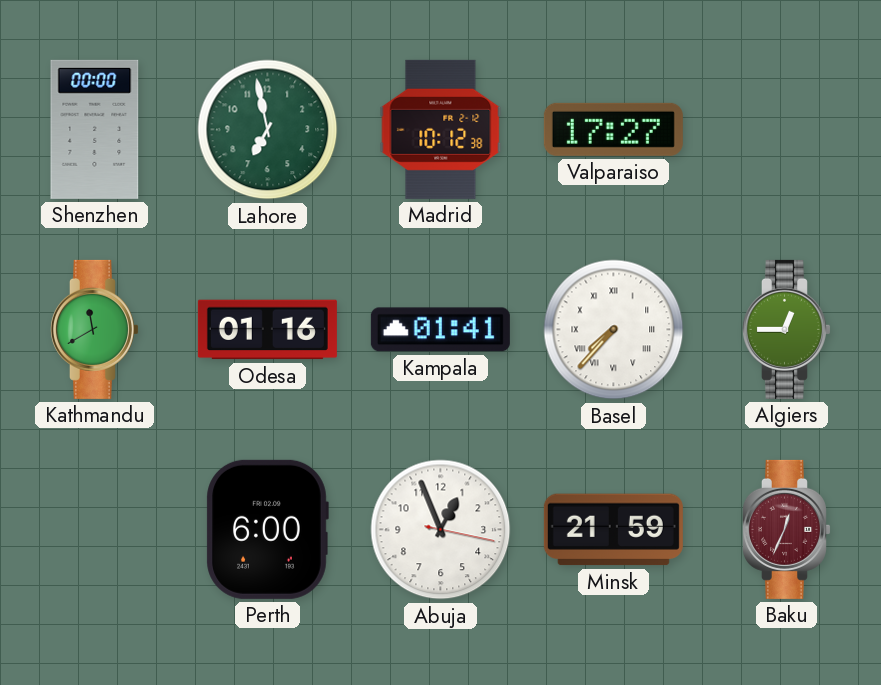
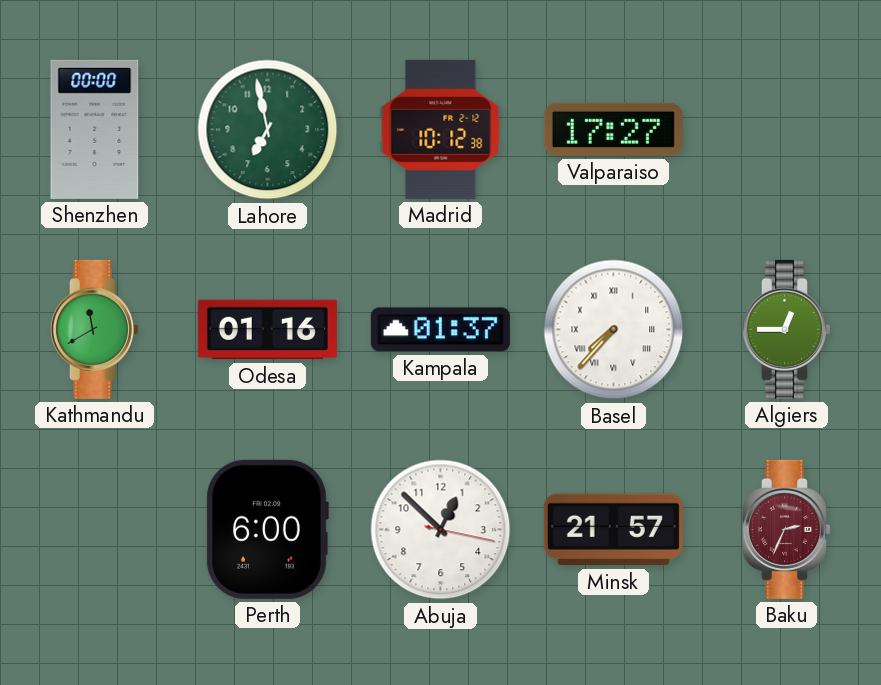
Kampala: 01:41 -> 01:37
Abuja: 12:56 -> 12:52
Minsk: 21:59 -> 21:57
Baku: 12:34 -> 2:34
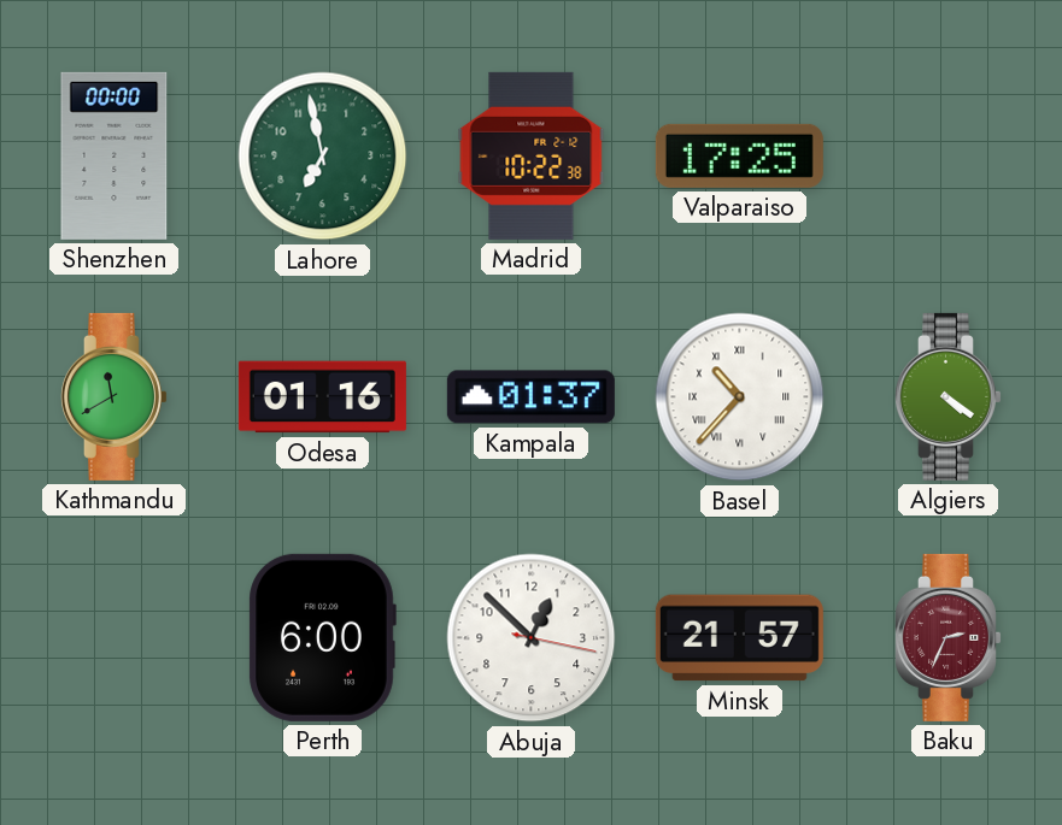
Madrid: 10:12 -> 10:22
Valparaiso: 17:27 -> 17:25
Basel: 7:37 -> 10:37
Algiers: 12:45 -> 4:21
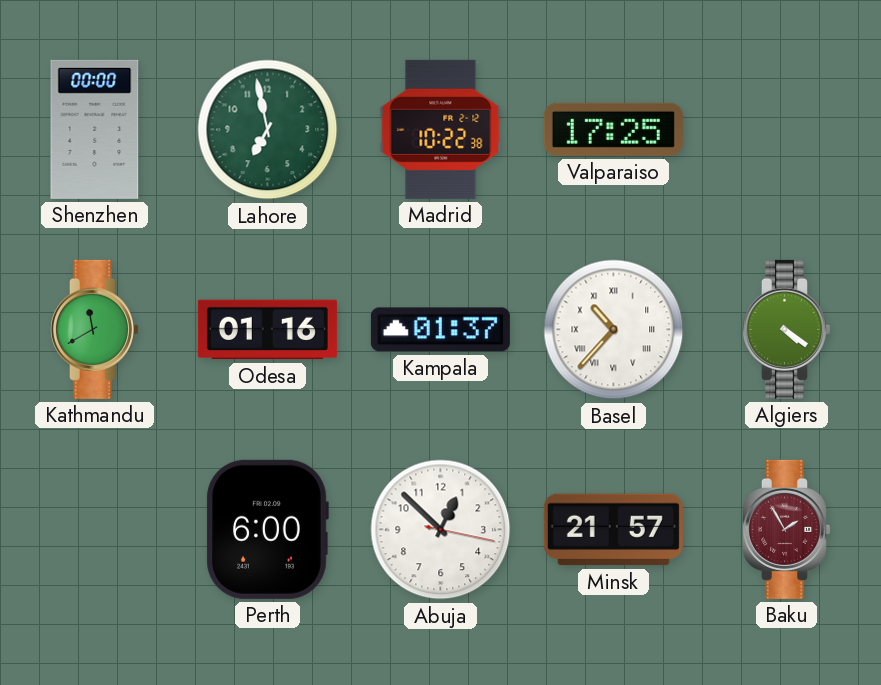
Baku: 2:34 -> 1:55
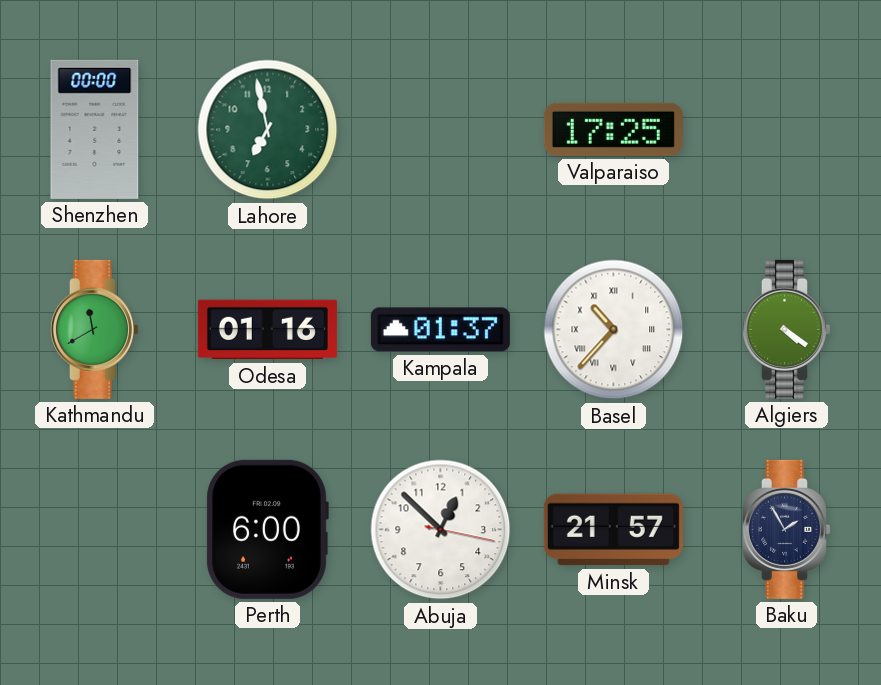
Madrid: 10:22 -> none
Baku dial: burgundy -> navy
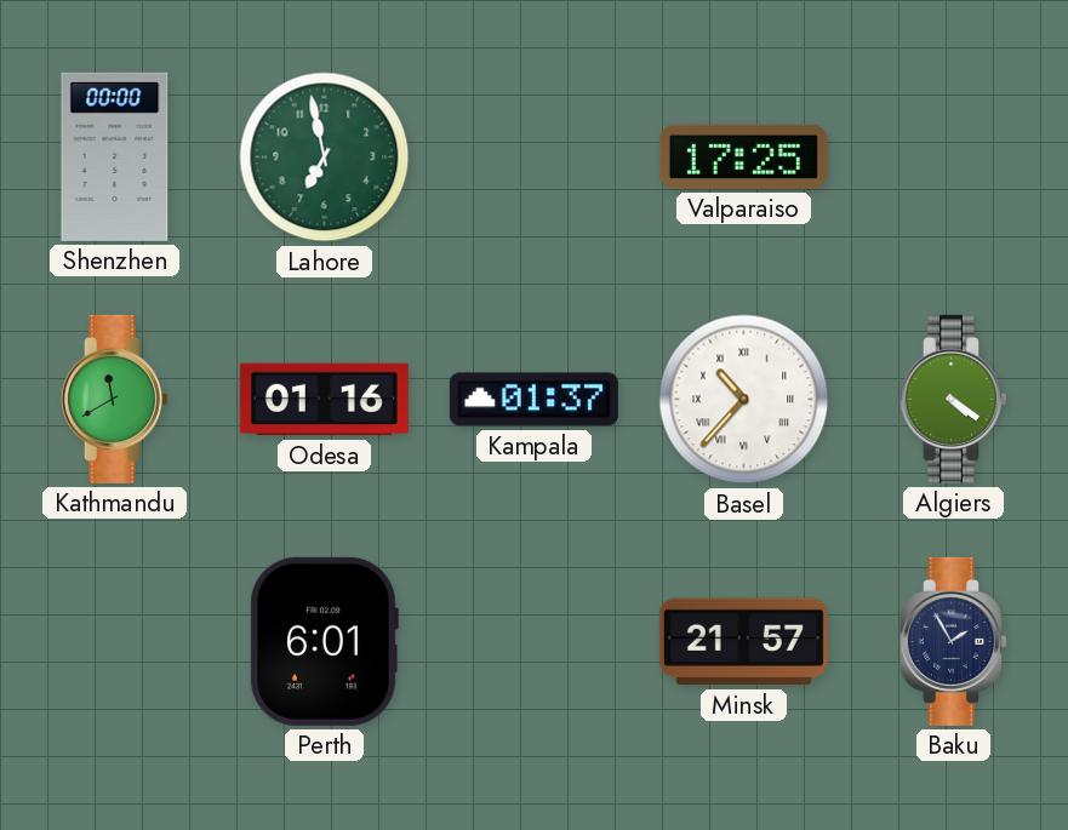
Perth: 6:00 -> 6:01
Abuja: 12:52 -> none
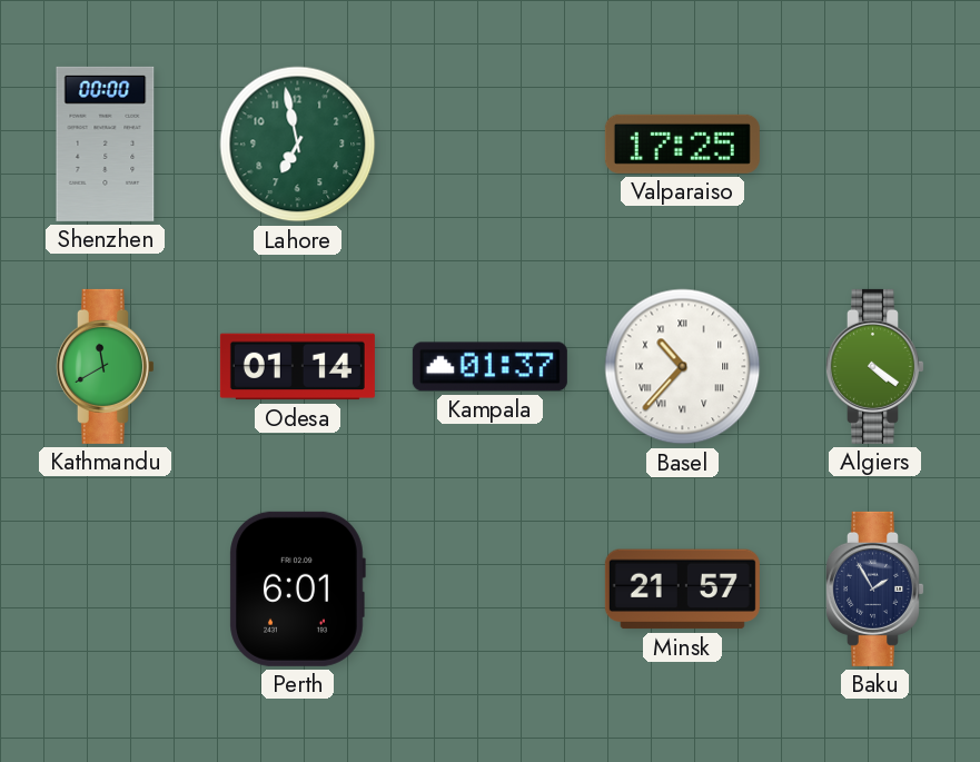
Odesa: 01:16 -> 01:14
